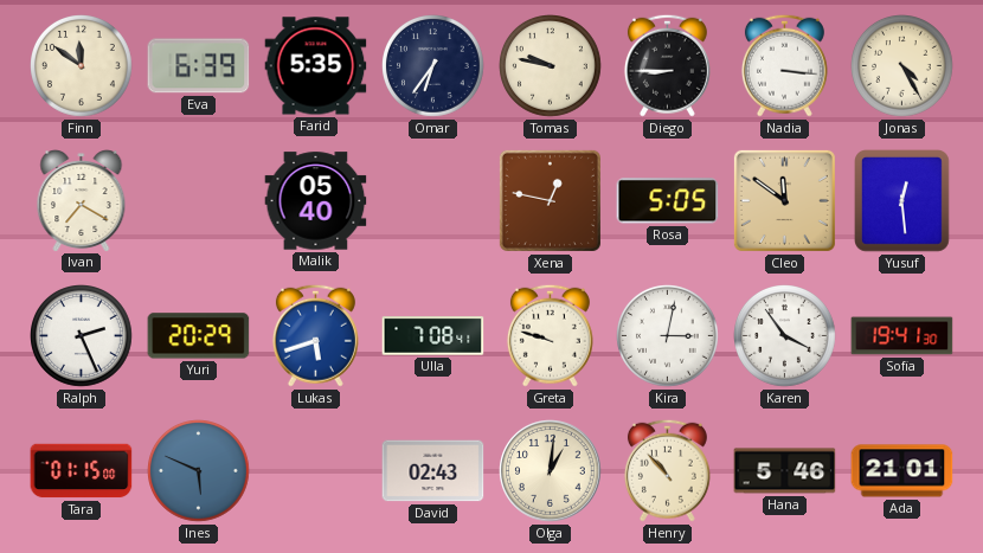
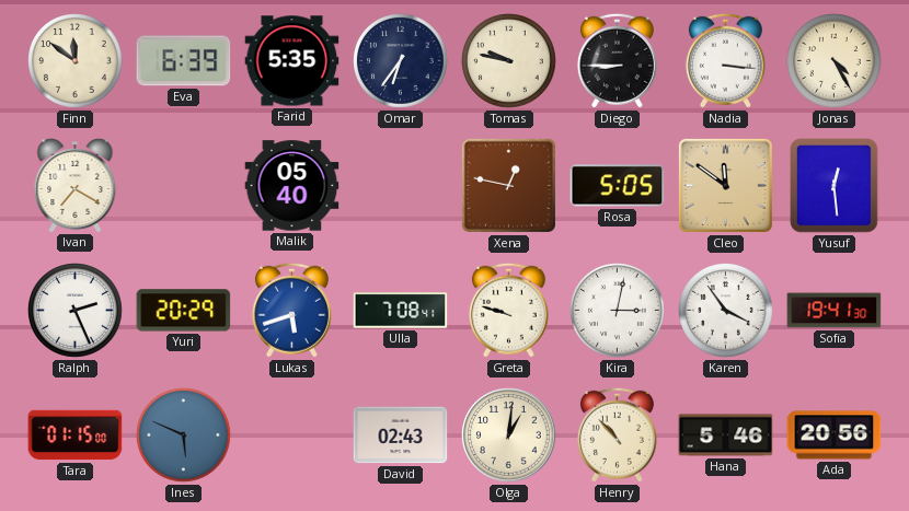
Ada: 21:01 -> 20:56
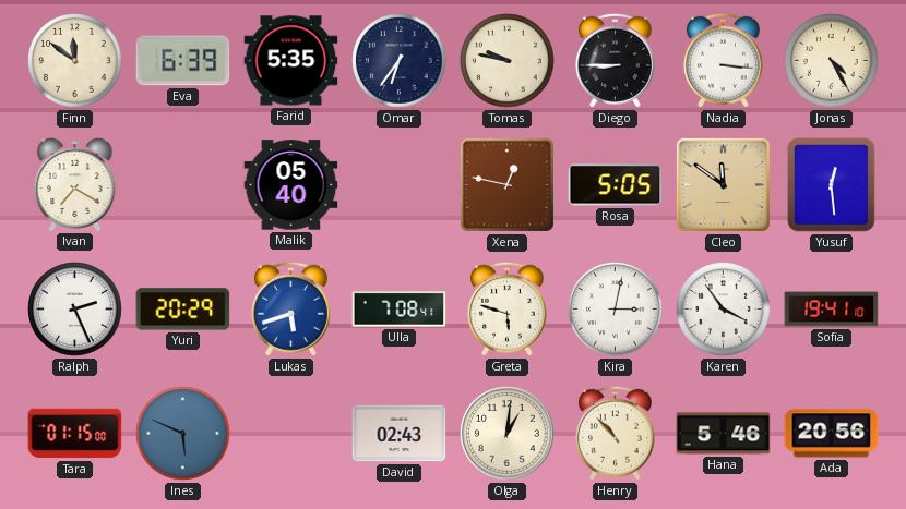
Greta: 9:48 -> 5:48
Sofia: 19:41:30 -> 19:41:10
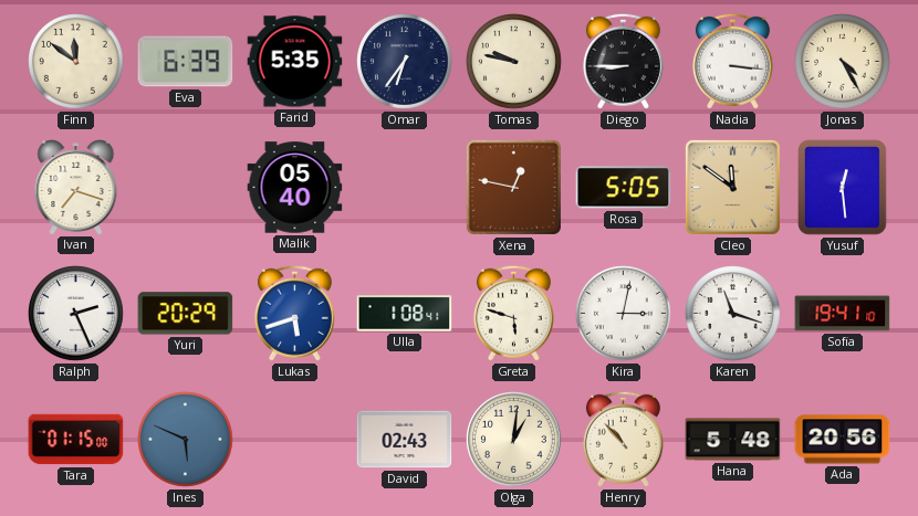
Ivan: 7:20 -> 7:18
Ulla: 7:08 -> 1:08
Karen: 3:54 -> 11:18
Hana: 5:46 -> 5:48
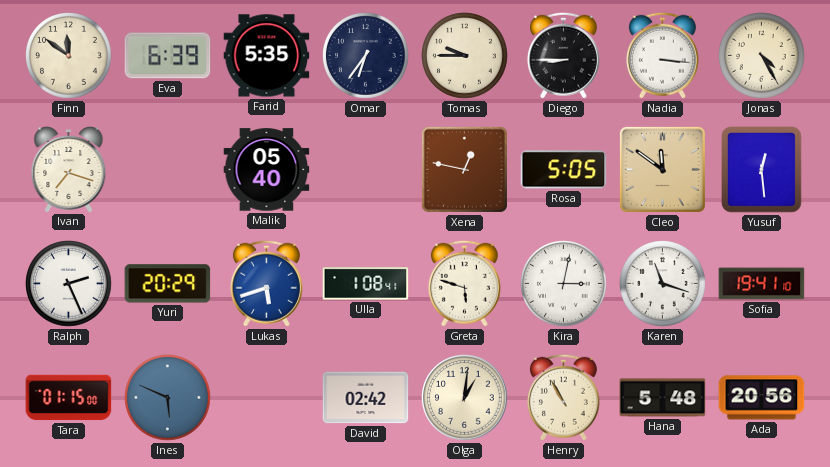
Tomas: 9:47 -> 9:45
David: 02:43 -> 02:42
Henry: 10:53 -> 10:55
